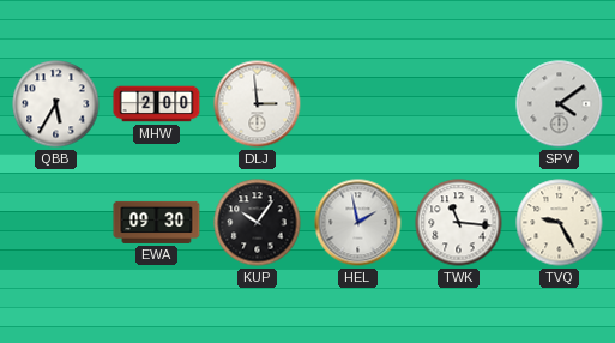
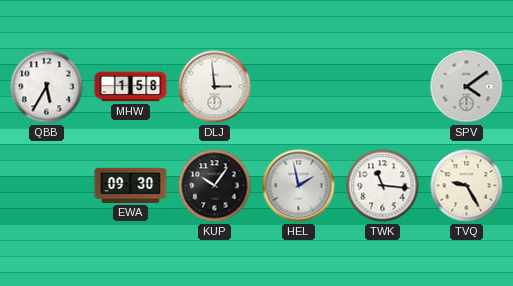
MHW: 2:00 -> 1:58
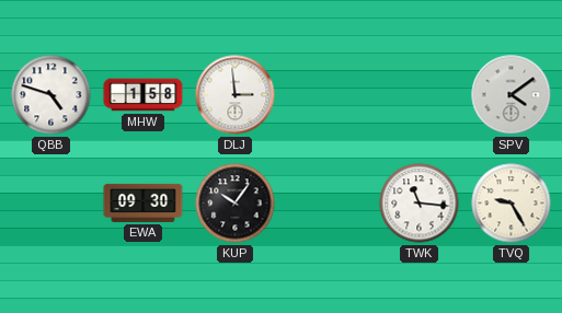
QBB: 5:35 -> 4:48
HEL: 1:58 -> none
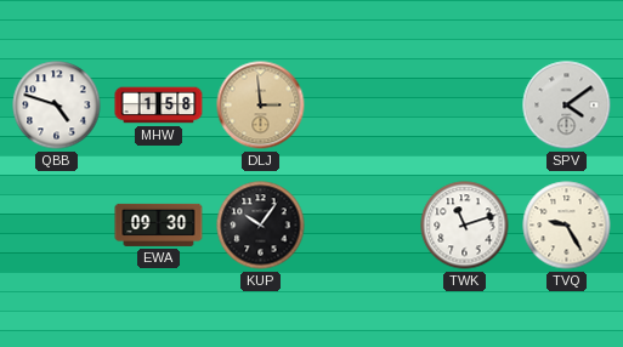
DLJ dial: white -> champagne
TWK: 11:16 -> 11:12
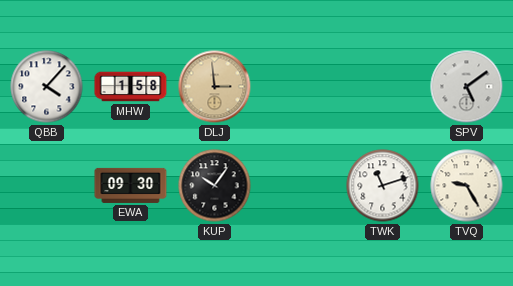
QBB: 4:48 -> 4:07
SPV: 4:09 -> 5:09
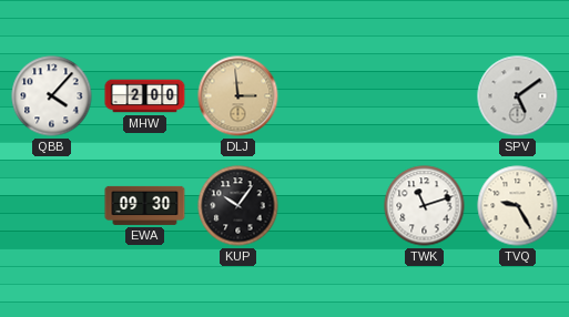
MHW: 1:58 -> 2:00
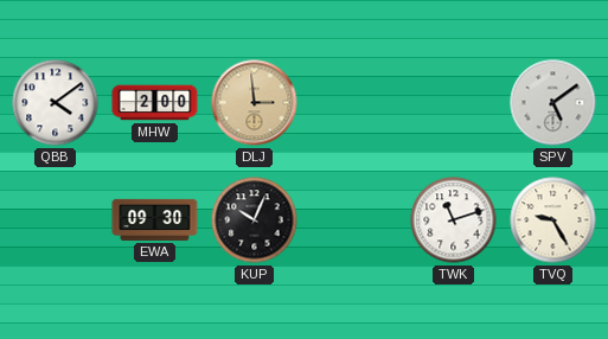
QBB: 4:07 -> 4:09
KUP: 10:06 -> 10:04
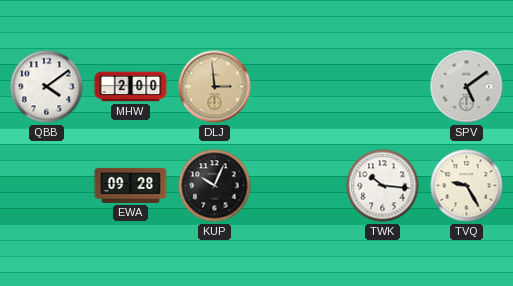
EWA: 09:30 -> 09:28
TWK: 11:12 -> 10:16
